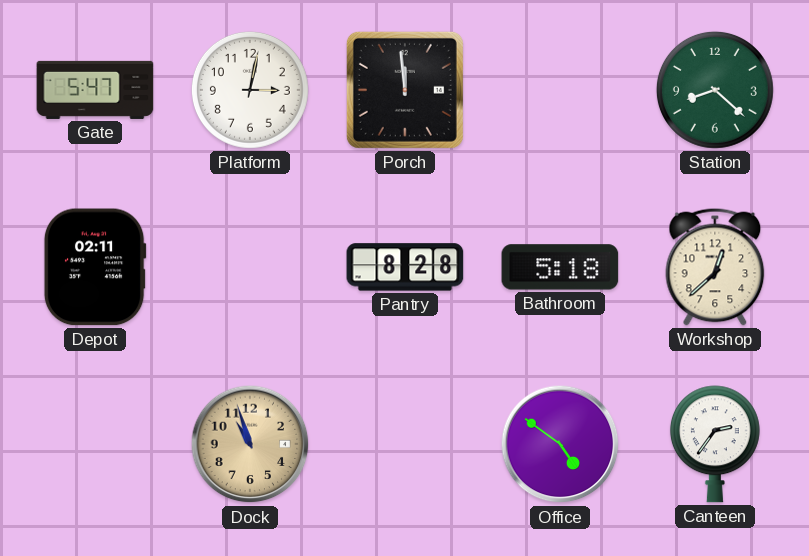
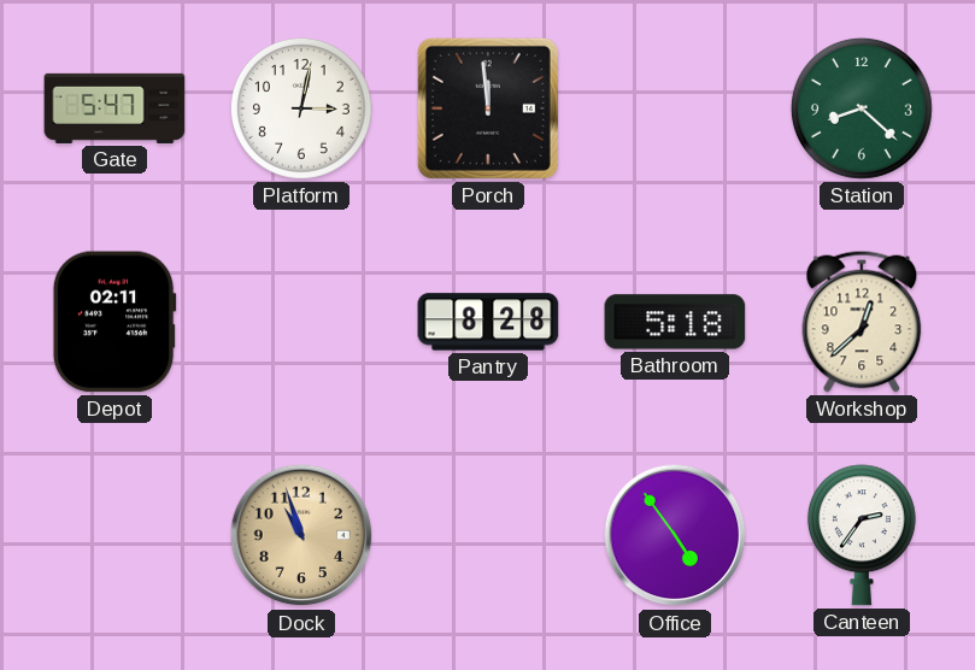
Office: 4:51 -> 4:54
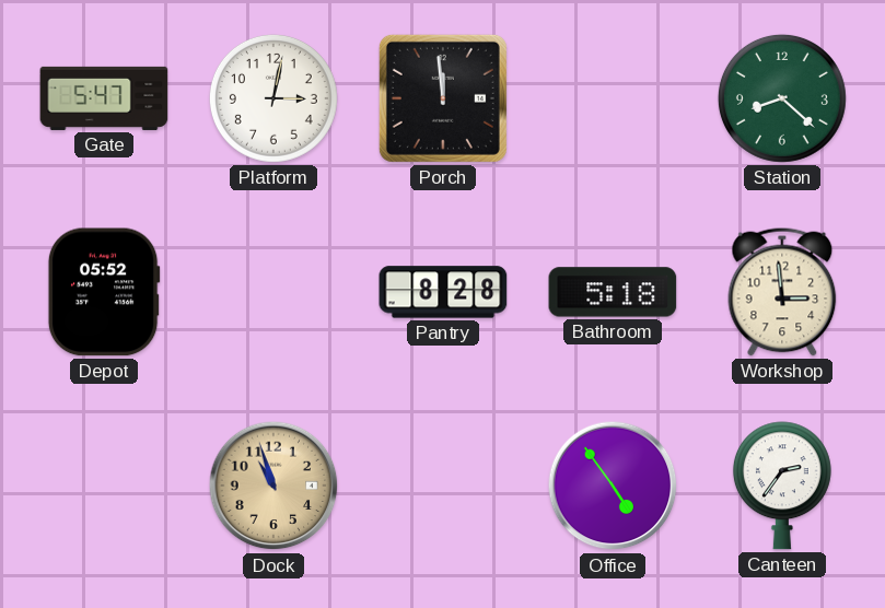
Depot: 02:11 -> 05:52
Workshop: 12:38 -> 2:59
